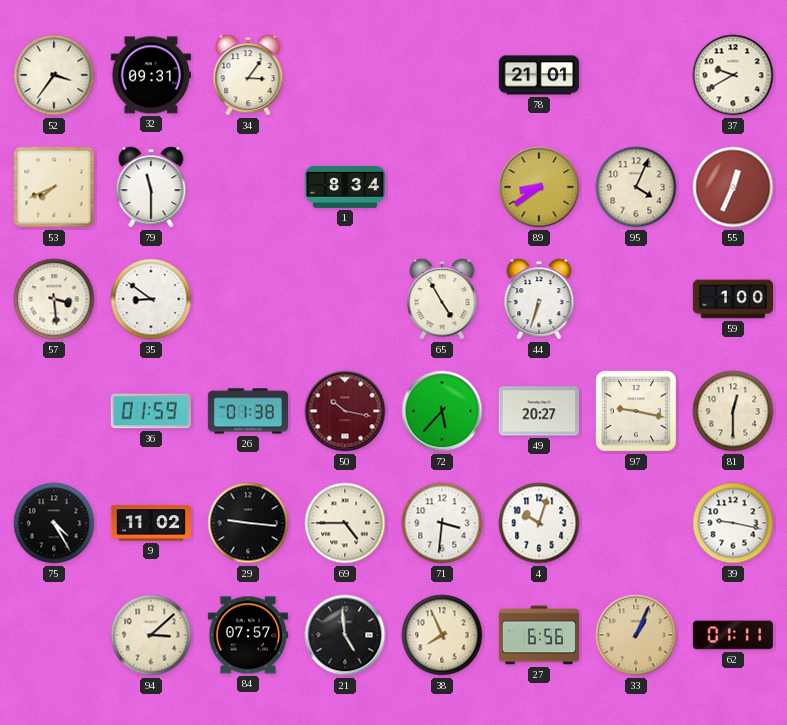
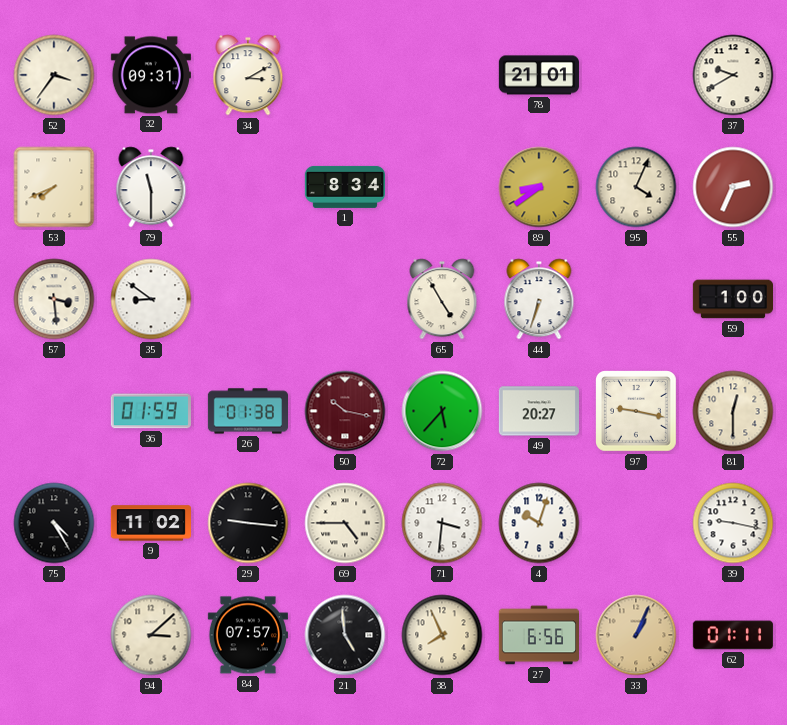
34: 3:06 -> 3:10
55: 12:34 -> 2:34
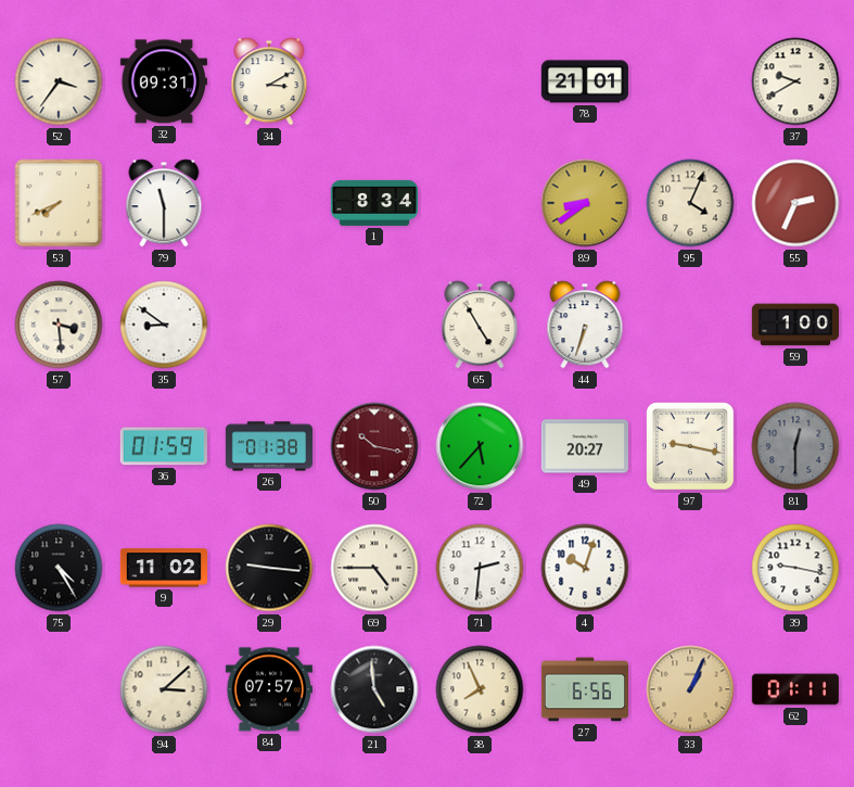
81 dial: cream -> grey
71: 3:31 -> 2:31
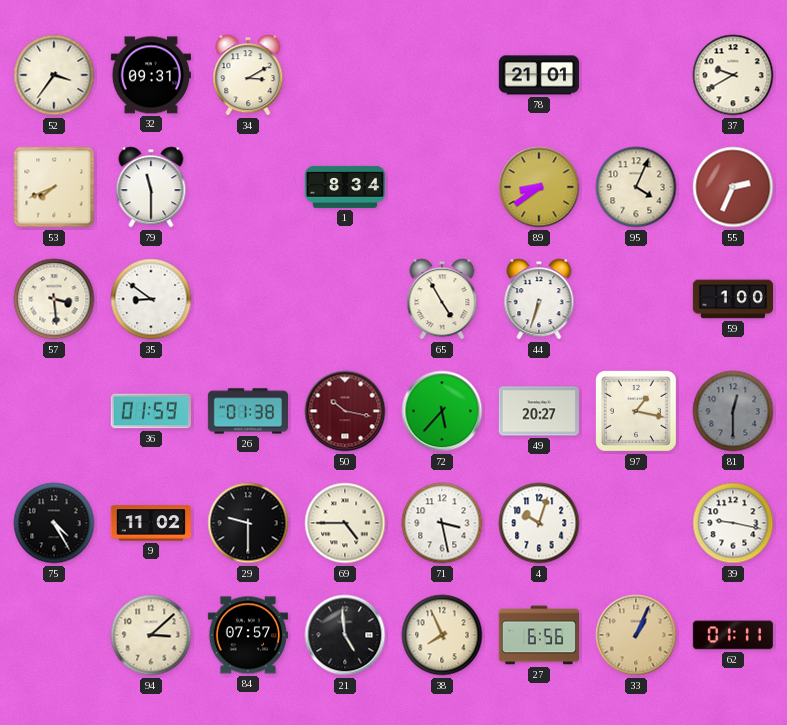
97: 9:17 -> 1:17
29: 9:16 -> 9:30
71: 2:31 -> 3:28
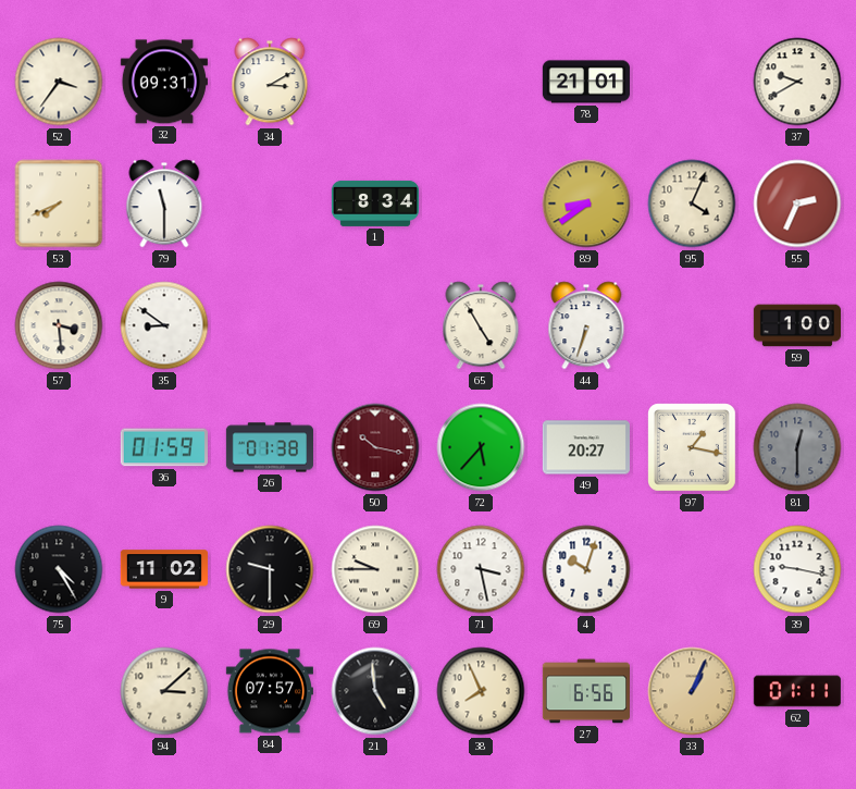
69: 4:45 -> 9:45
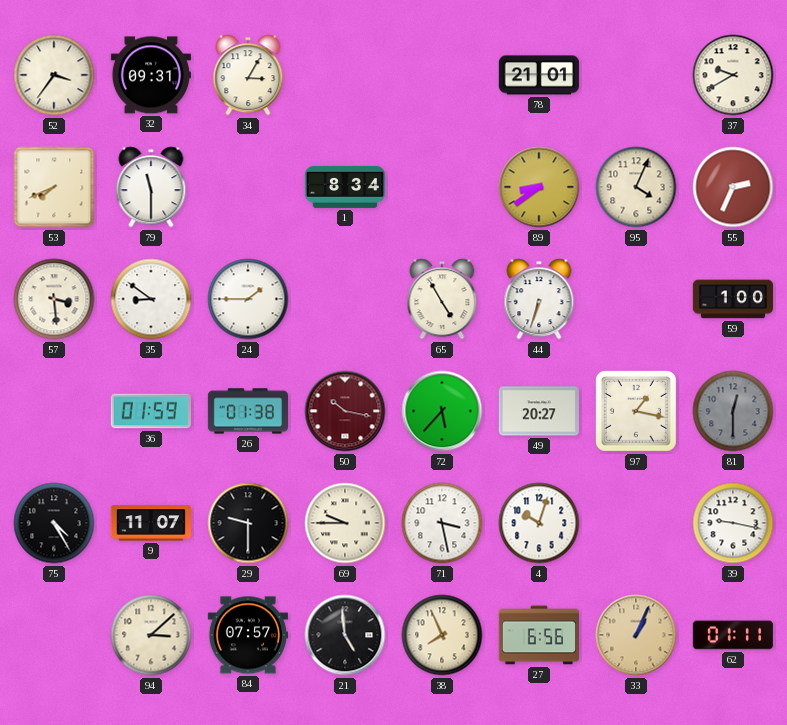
34: 3:10 -> 3:05
24: none -> 1:45
9: 11:02 -> 11:07
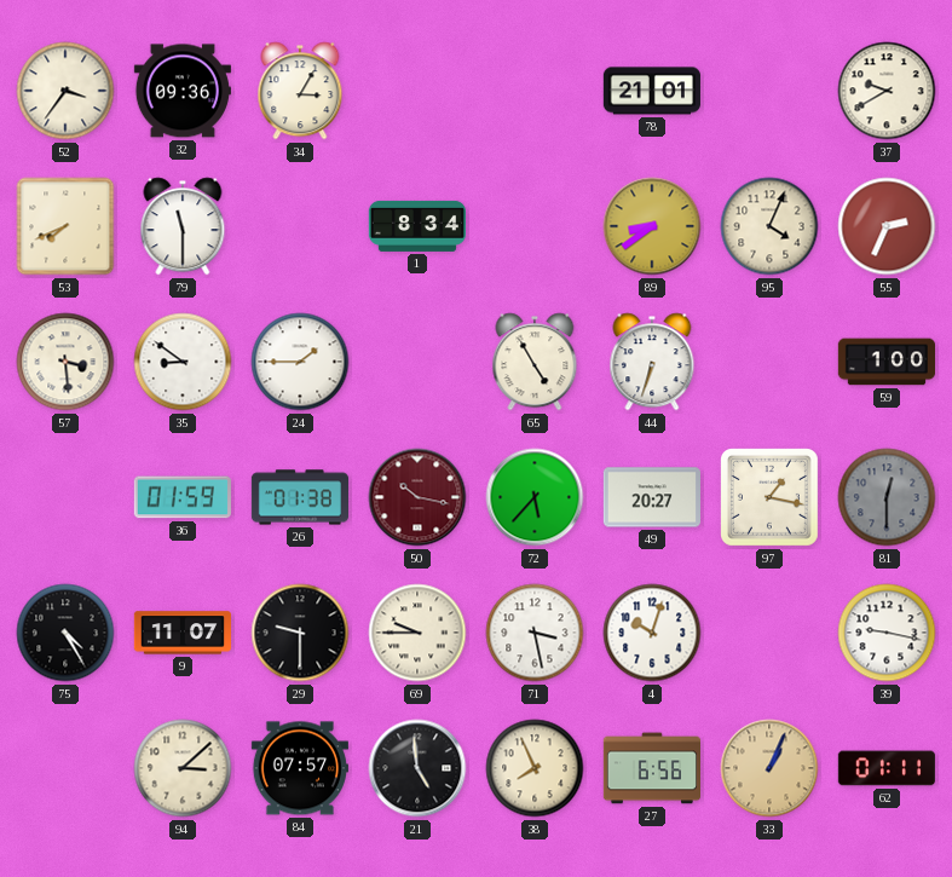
32: 09:31 -> 09:36
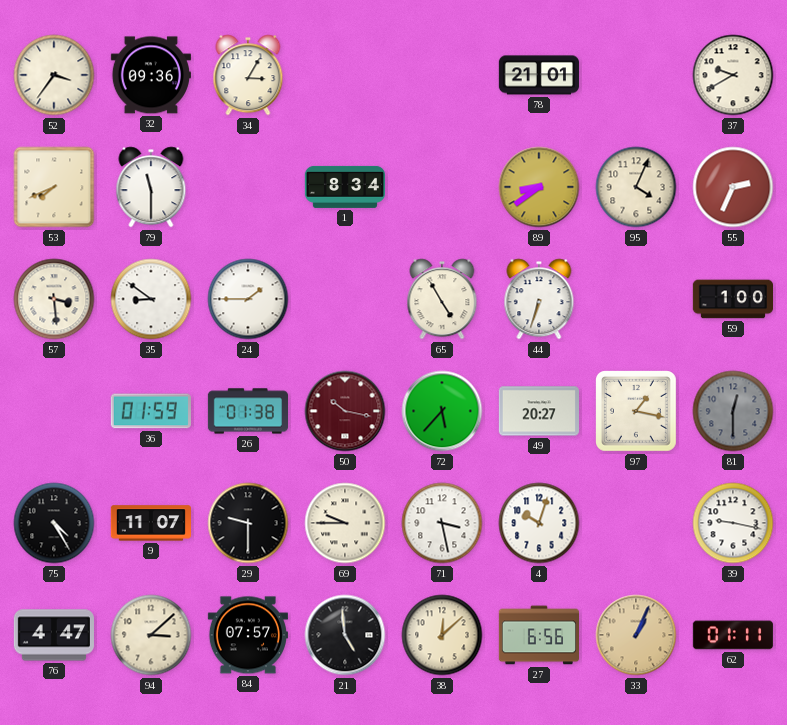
76: none -> 4:47
38: 7:56 -> 12:08
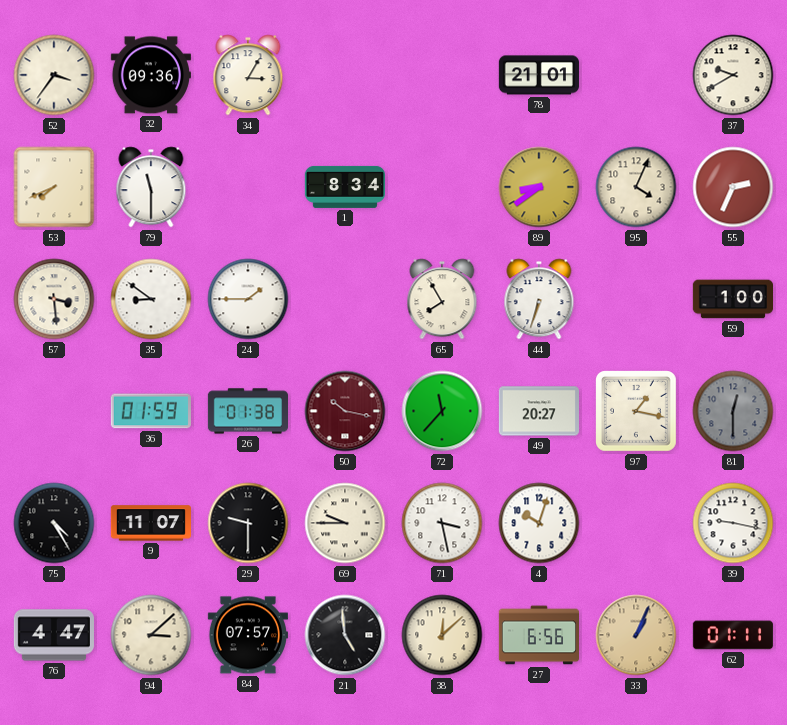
65: 4:55 -> 7:55
72: 5:37 -> 11:37
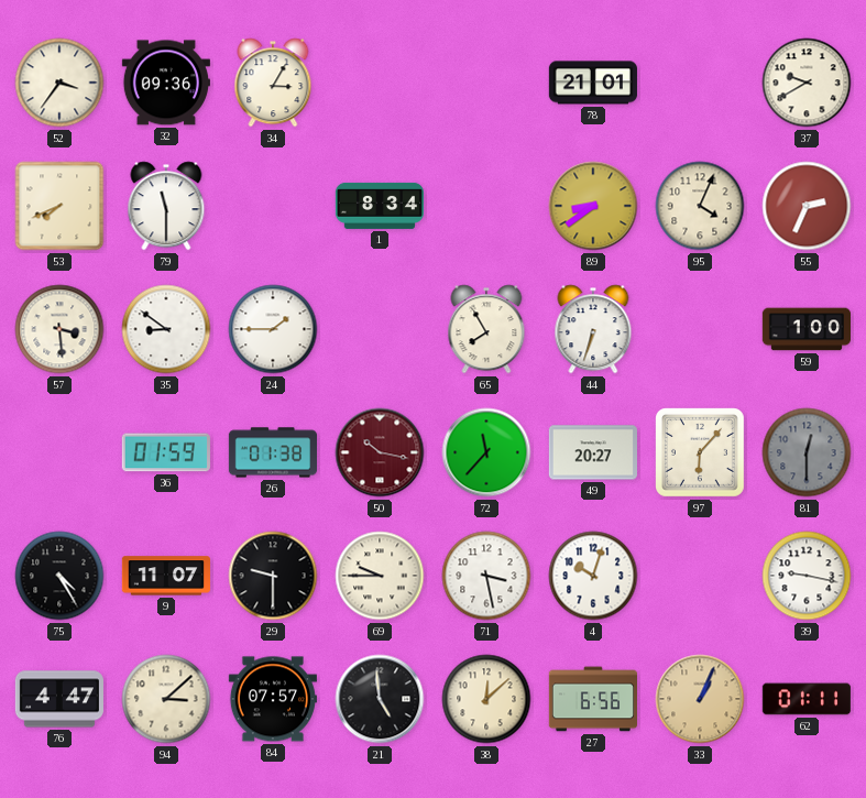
97: 1:17 -> 6:07
